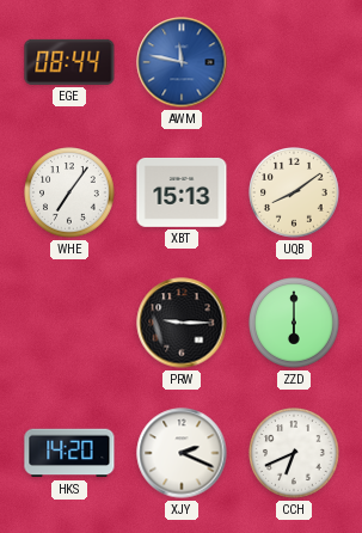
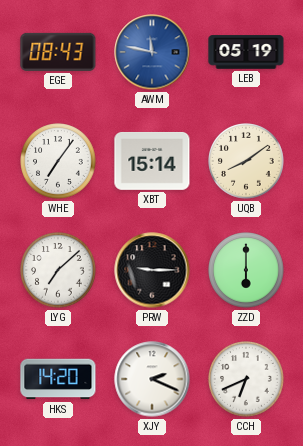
EGE: 08:44 -> 08:43
LEB: none -> 05:19
XBT: 15:13 -> 15:14
LYG: none -> 7:08
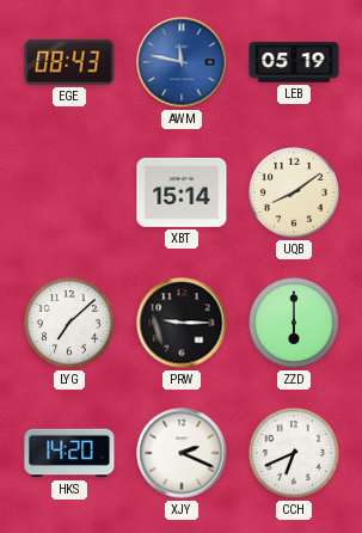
WHE: 7:06 -> none
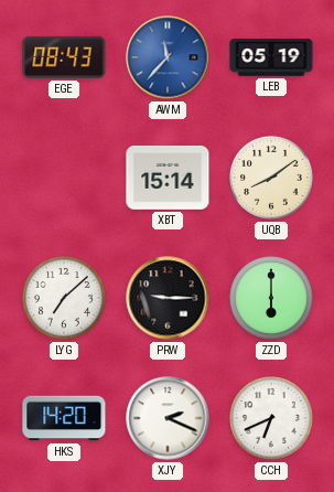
AWM: 11:47 -> 11:37
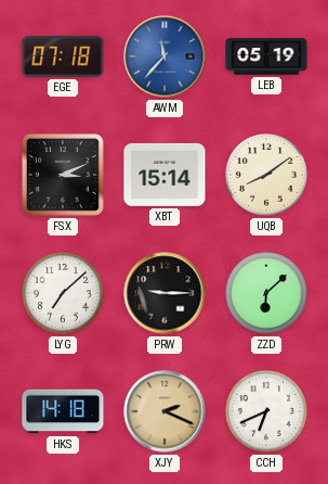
EGE: 08:43 -> 07:18
FSX: none -> 3:11
ZZD: 6:00 -> 6:08
HKS: 14:20 -> 14:18
XJY dial: white -> champagne
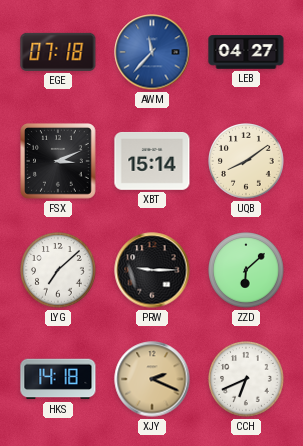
LEB: 05:19 -> 04:27
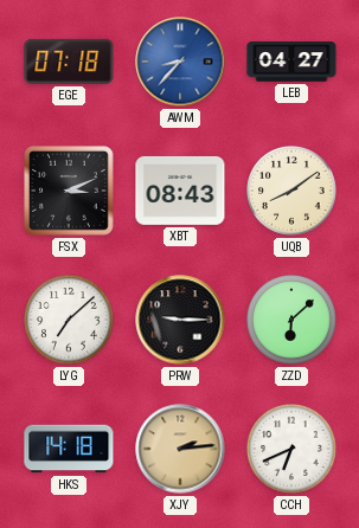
AWM: 11:37 -> 8:37
XBT: 15:14 -> 08:43
XJY: 2:19 -> 2:14
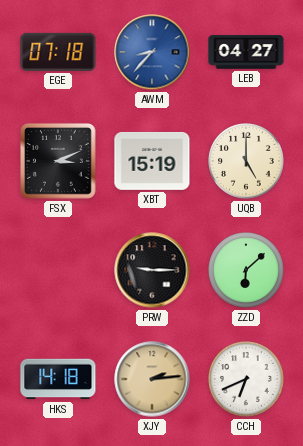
XBT: 08:43 -> 15:19
UQB: 8:09 -> 5:00
LYG: 7:08 -> none
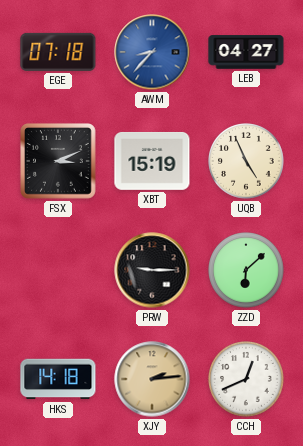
UQB: 5:00 -> 4:56
CCH: 6:41 -> 12:41
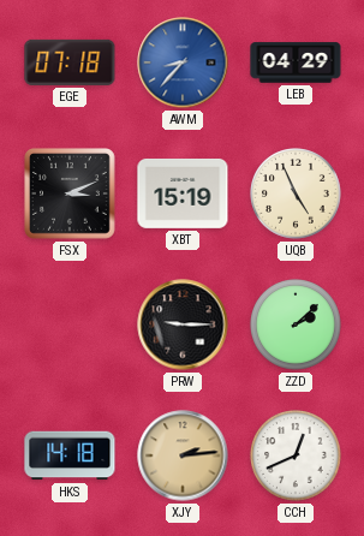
LEB: 04:27 -> 04:29
ZZD: 6:08 -> 2:08
